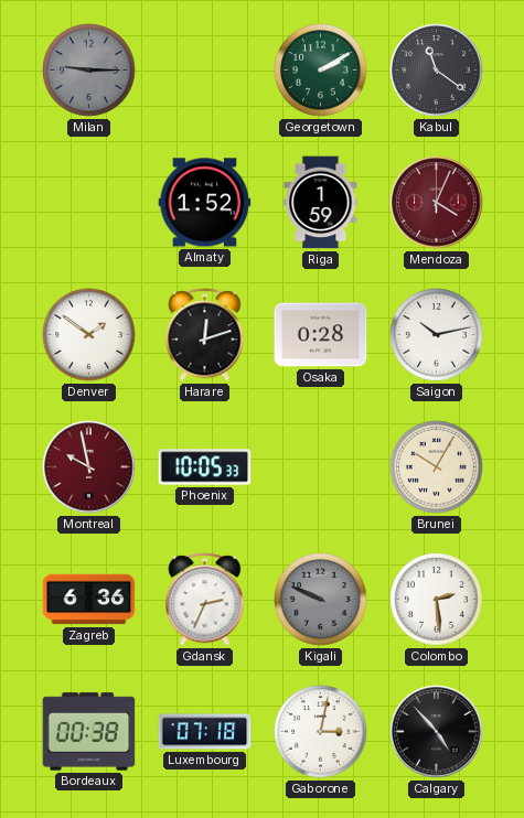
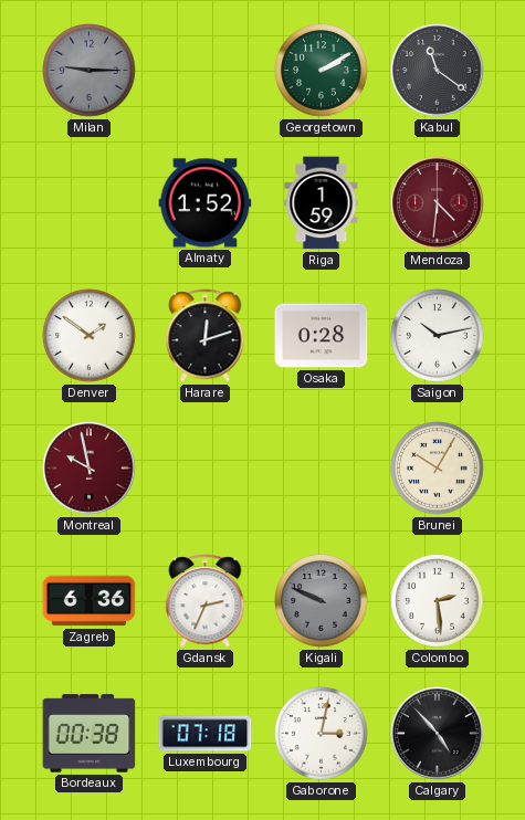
Mendoza: 4:04 -> 4:31
Phoenix: 10:05 -> none
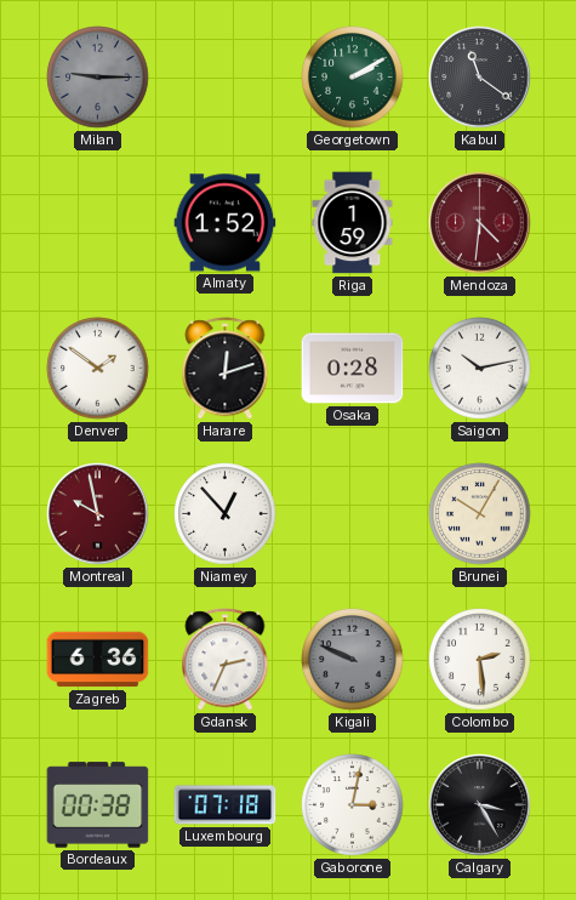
Niamey: none -> 12:53
Calgary: 4:53 -> 3:25
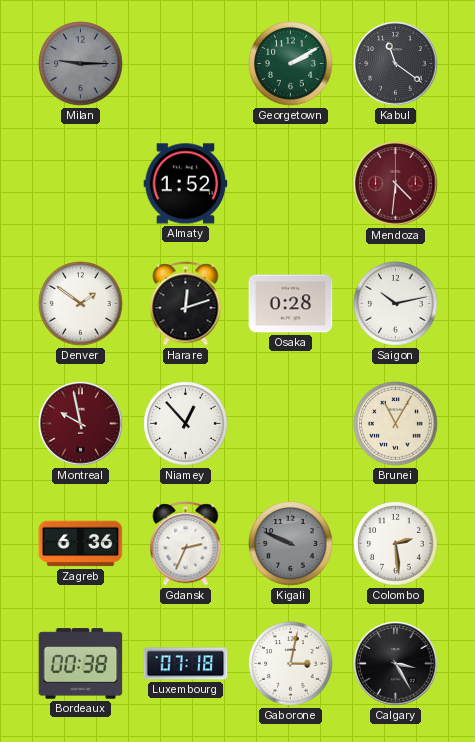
Riga: 1:59 -> none
Brunei: 10:05 -> 11:05
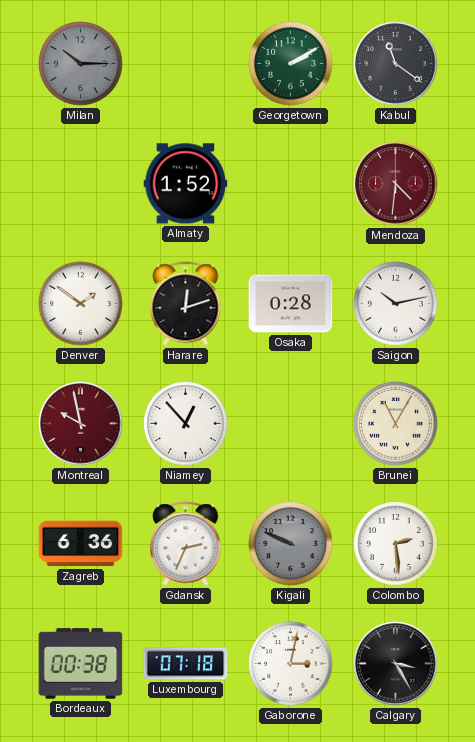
Milan: 9:15 -> 10:15
